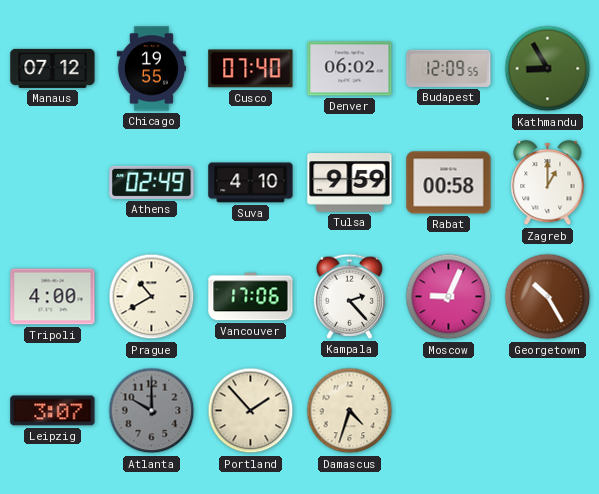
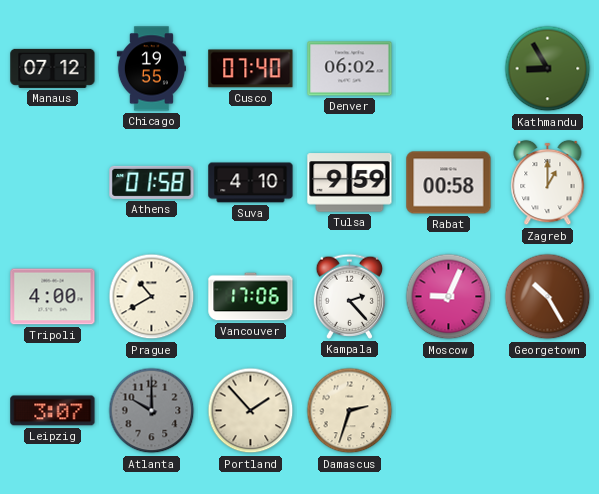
Budapest: 12:09 -> none
Athens: 02:49 -> 01:58
Damascus: 4:33 -> 2:33
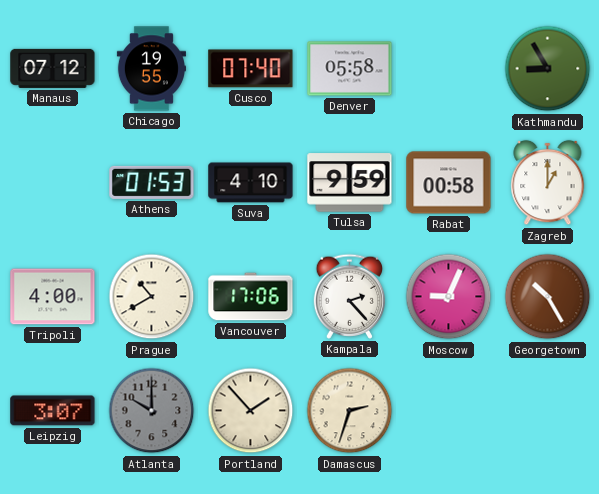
Denver: 06:02 -> 05:58
Athens: 01:58 -> 01:53
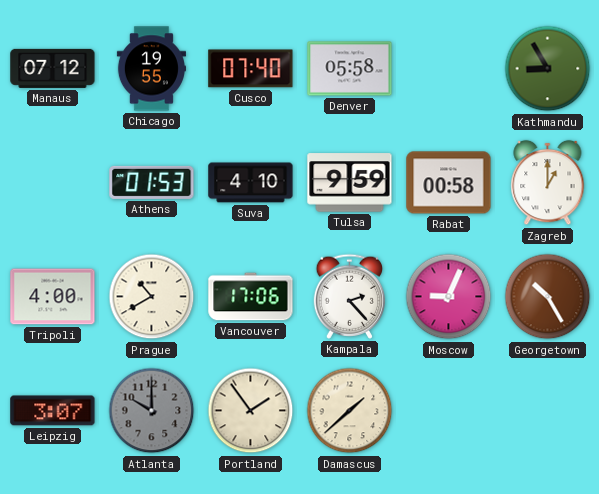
Portland: 1:53 -> 1:54
Damascus: 2:33 -> 1:38
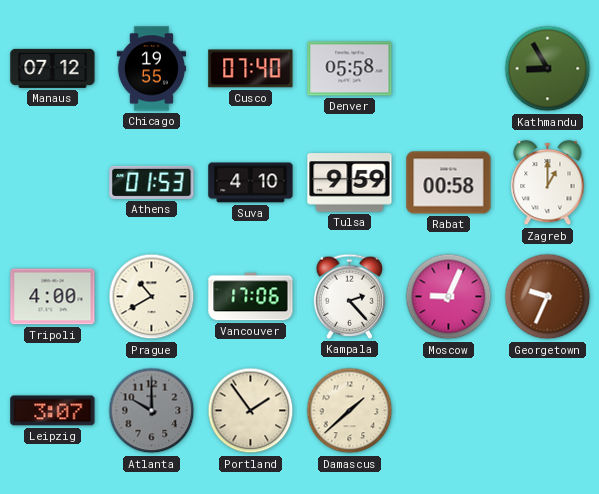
Georgetown: 10:25 -> 9:34
